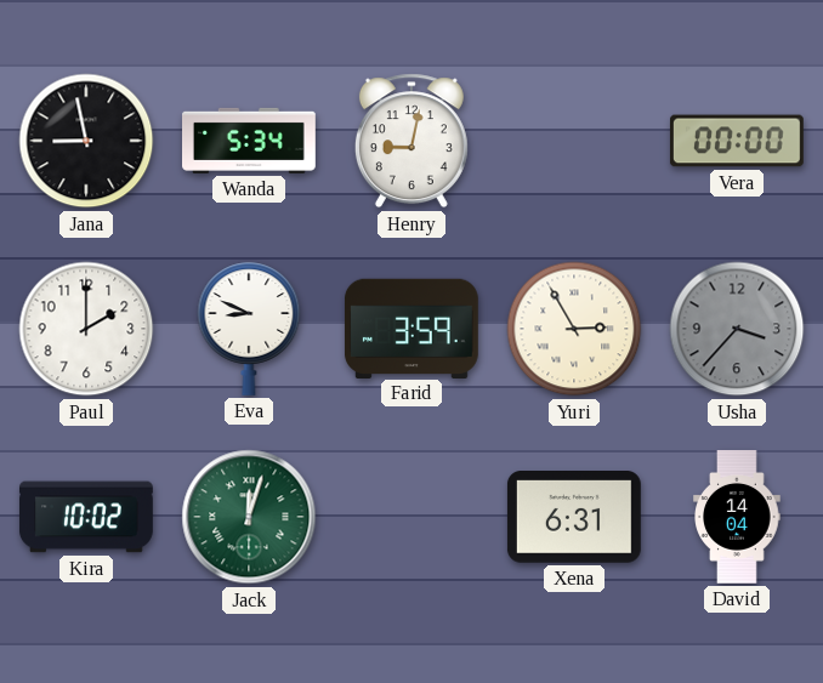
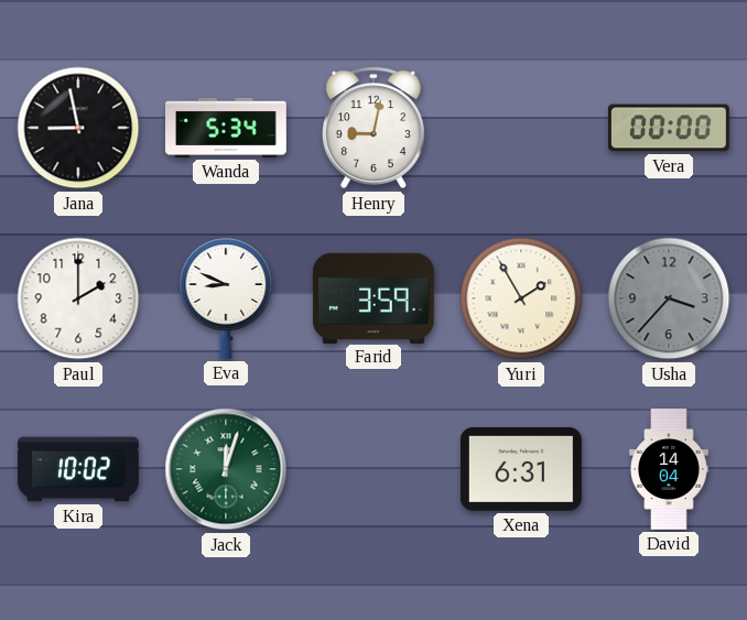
Yuri: 2:55 -> 1:55
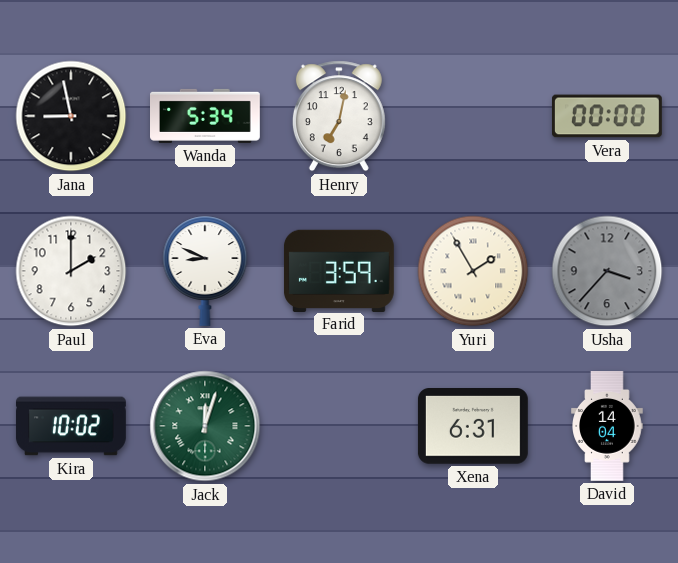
Henry: 9:02 -> 7:02
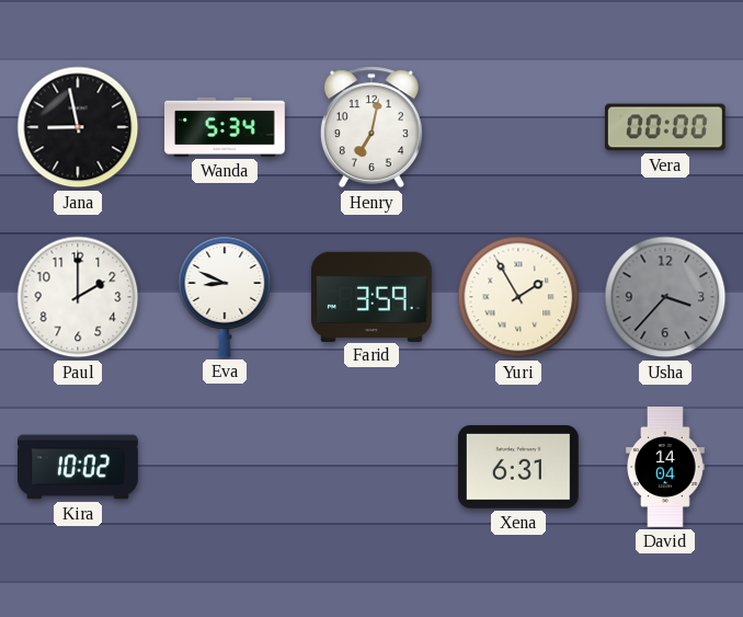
Jack: 12:03 -> none
